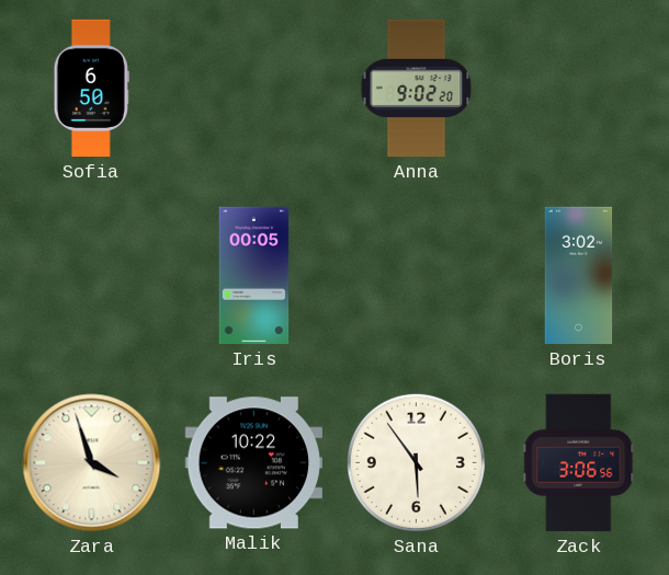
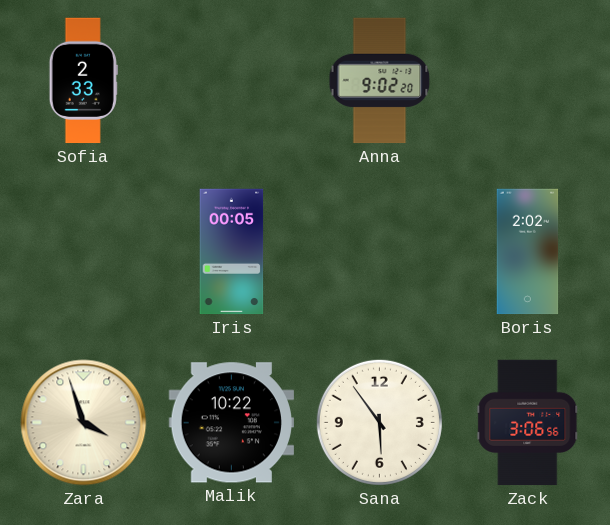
Sofia: 6:50 -> 2:33
Boris: 3:02 -> 2:02
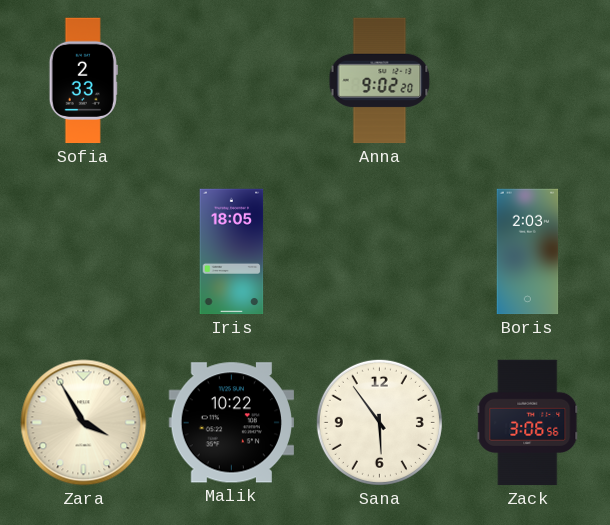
Iris: 00:05 -> 18:05
Boris: 2:02 -> 2:03
Zara: 3:57 -> 3:55
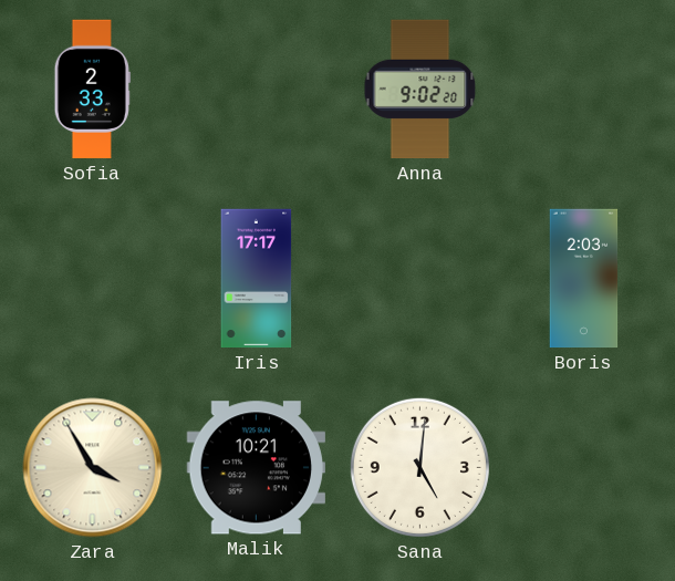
Iris: 18:05 -> 17:17
Malik: 10:22 -> 10:21
Sana: 5:54 -> 5:01
Zack: 3:06 -> none
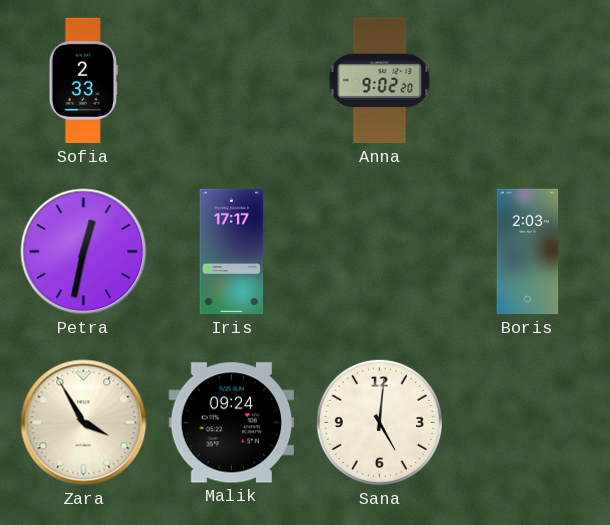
Petra: none -> 12:32
Malik: 10:21 -> 09:24
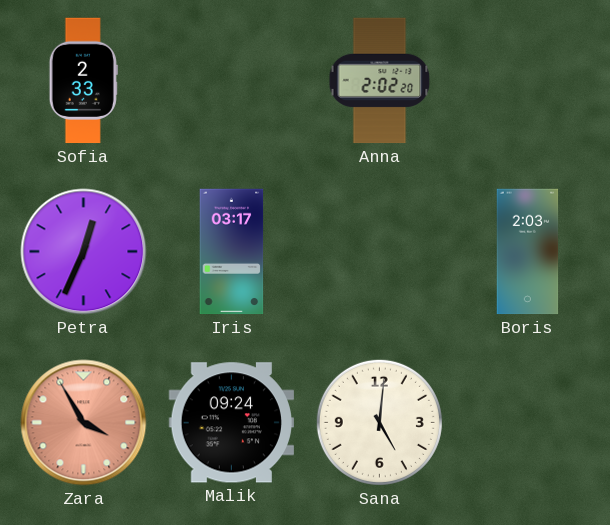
Anna: 9:02 -> 2:02
Petra: 12:32 -> 12:34
Iris: 17:17 -> 03:17
Zara dial: cream -> salmon
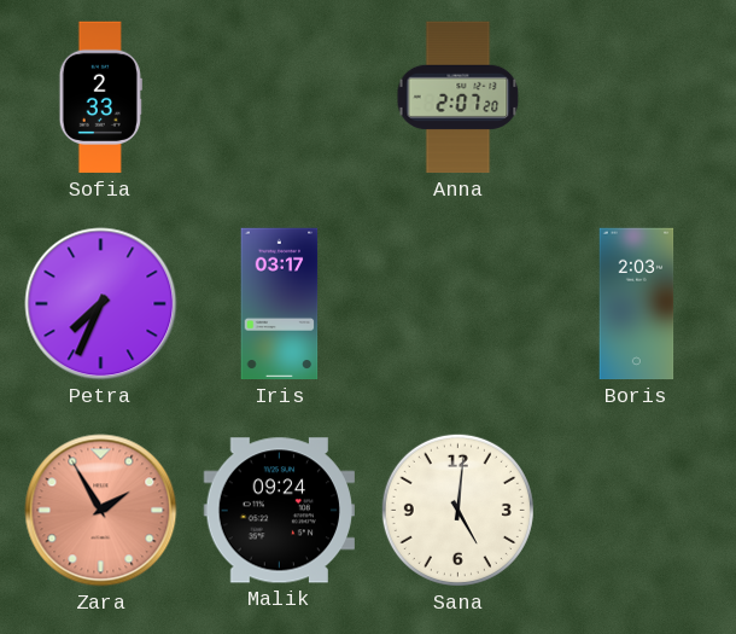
Anna: 2:02 -> 2:07
Petra: 12:34 -> 7:34
Zara: 3:55 -> 1:55
